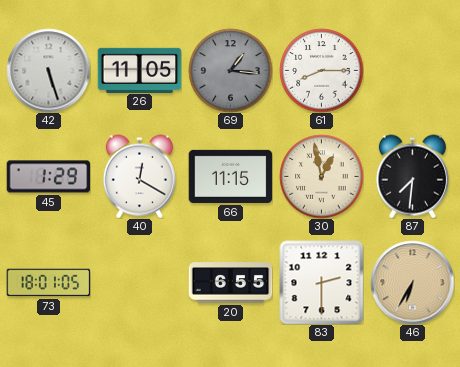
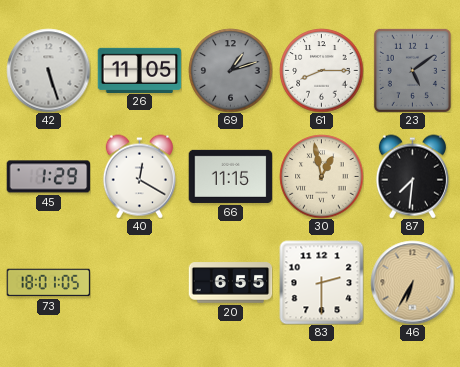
69: 1:16 -> 1:12
23: none -> 5:09
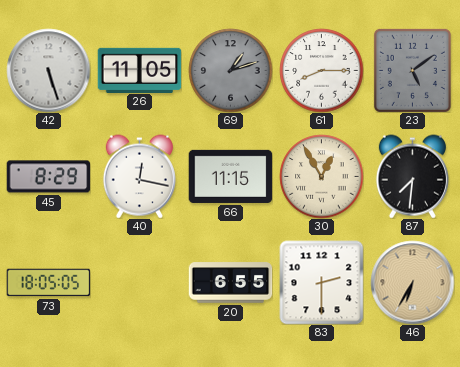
45: 1:29 -> 8:29
40: 12:20 -> 12:17
30: 12:58 -> 12:55
73: 18:01 -> 18:05
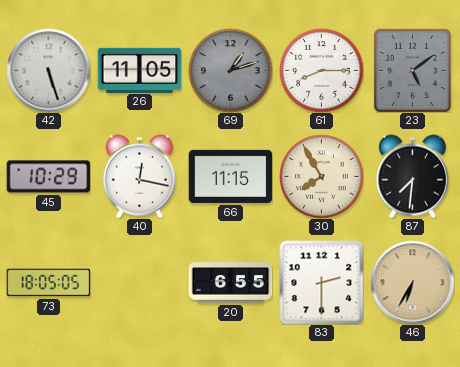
45: 8:29 -> 10:29
30: 12:55 -> 7:55
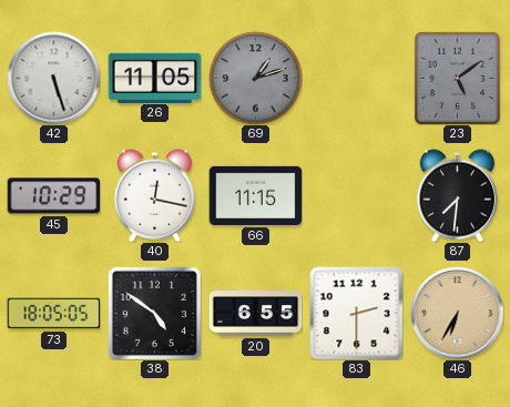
61: 8:15 -> none
30: 7:55 -> none
38: none -> 4:51
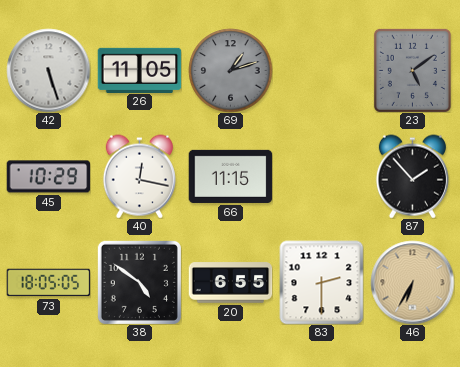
87: 7:31 -> 1:53
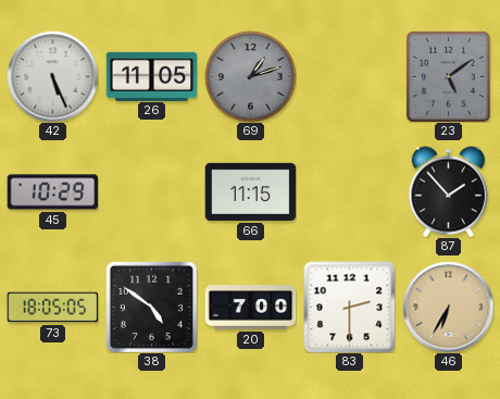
42: 5:27 -> 5:26
40: 12:17 -> none
20: 6:55 -> 7:00
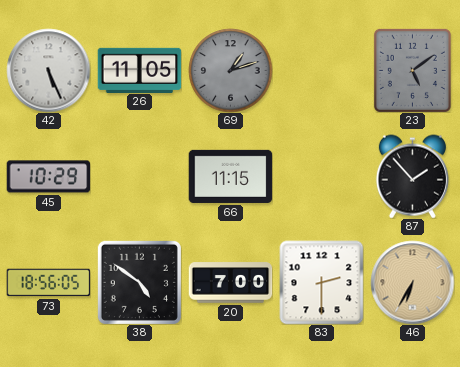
73: 18:05 -> 18:56
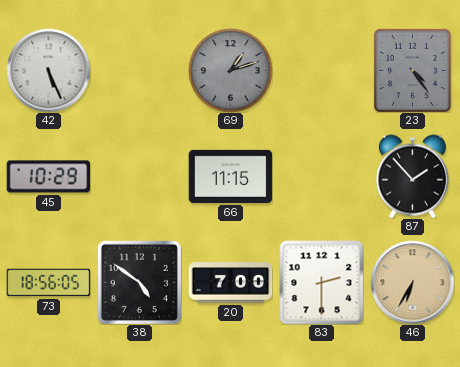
26: 11:05 -> none
23: 5:09 -> 4:24
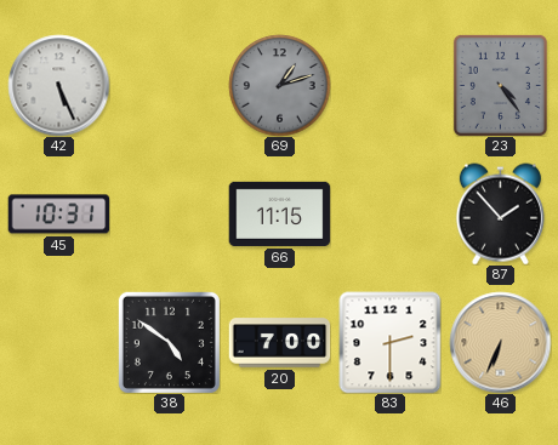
45: 10:29 -> 10:31
73: 18:56 -> none
46: 6:35 -> 6:34
